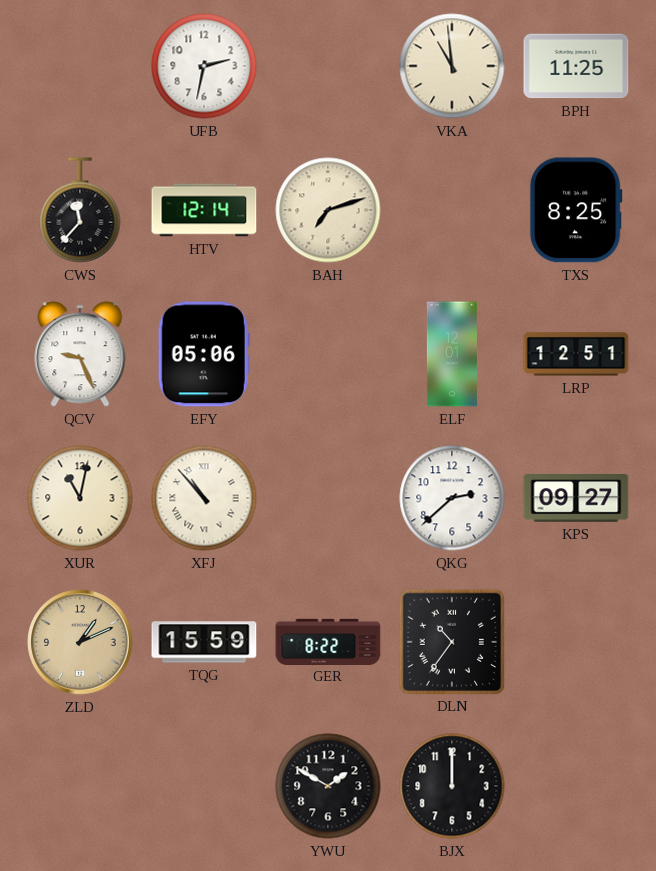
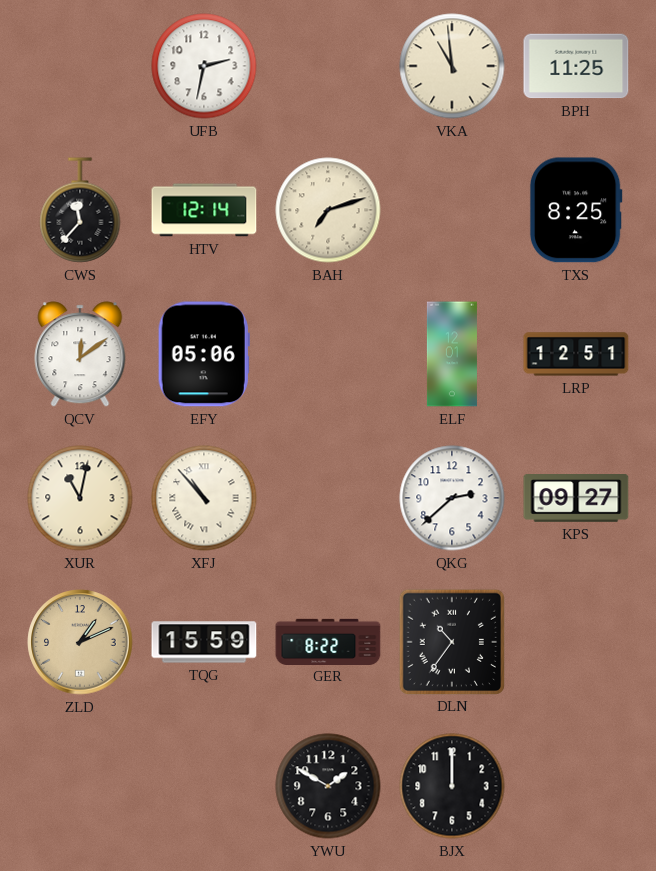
QCV: 9:26 -> 12:09
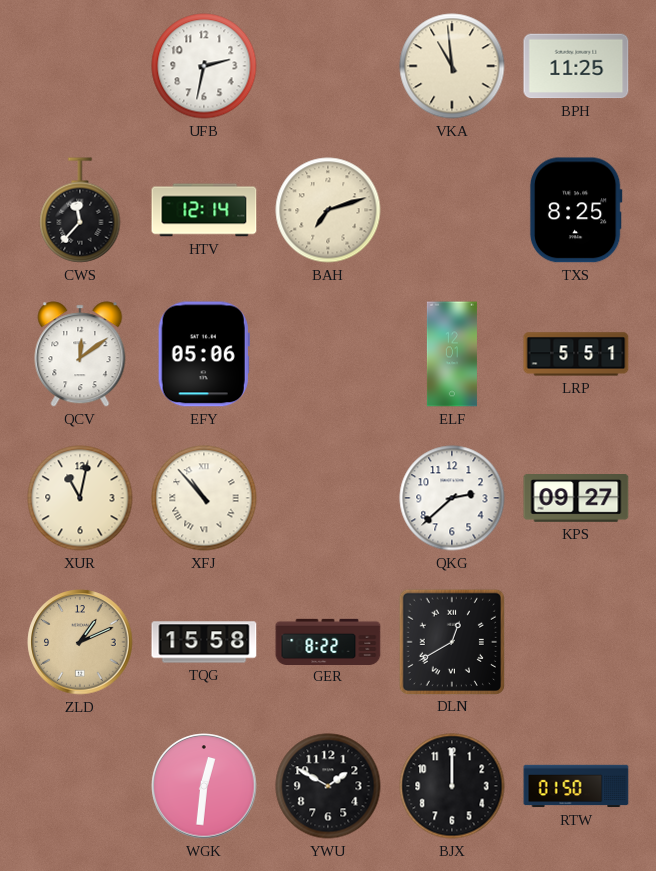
LRP: 12:51 -> 5:51
TQG: 15:59 -> 15:58
DLN: 10:36 -> 12:40
WGK: none -> 12:31
RTW: none -> 01:50
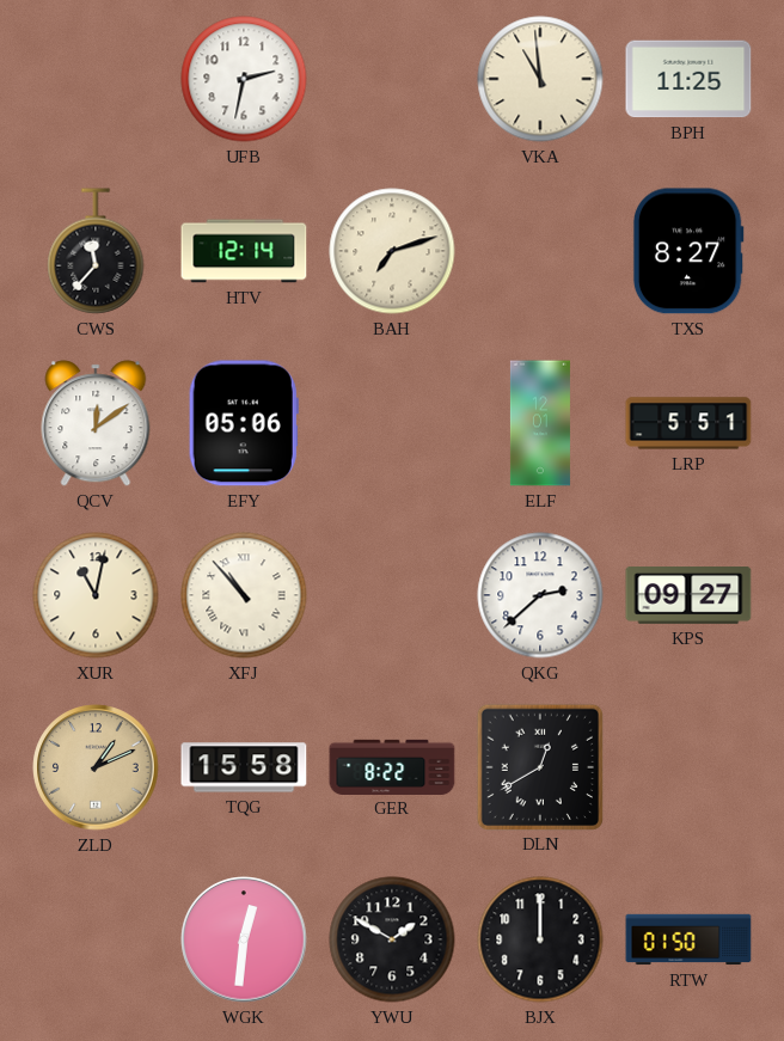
TXS: 8:25 -> 8:27
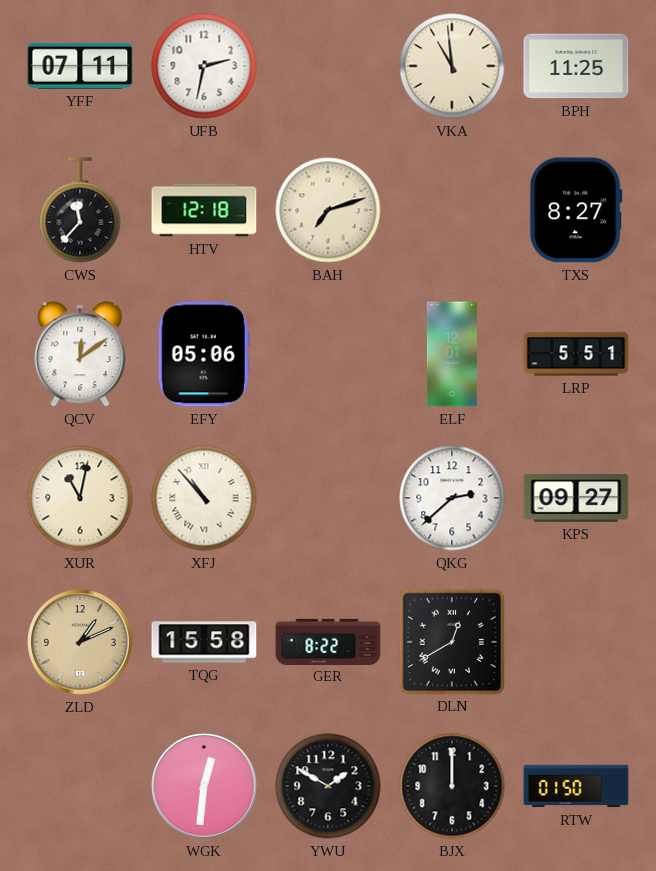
YFF: none -> 07:11
HTV: 12:14 -> 12:18
